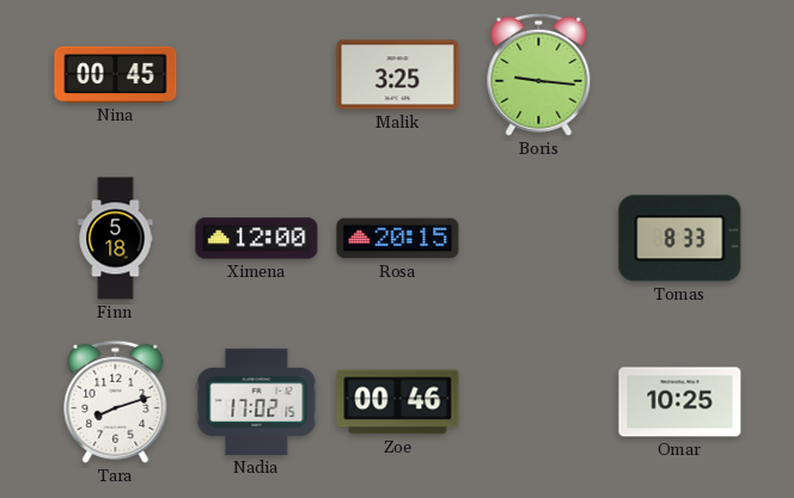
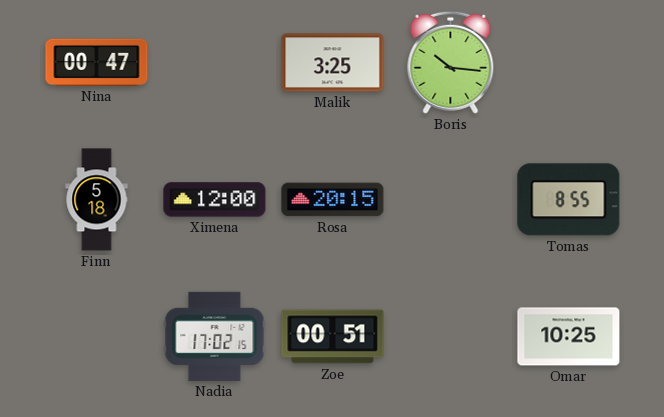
Nina: 00:45 -> 00:47
Boris: 9:16 -> 10:16
Tomas: 8:33 -> 8:55
Tara: 8:12 -> none
Zoe: 00:46 -> 00:51
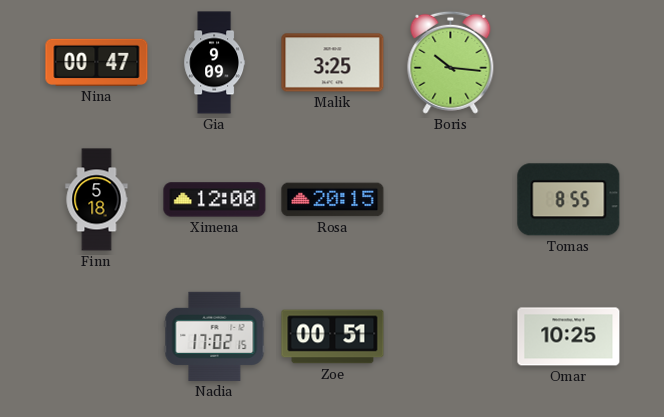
Gia: none -> 9:09
